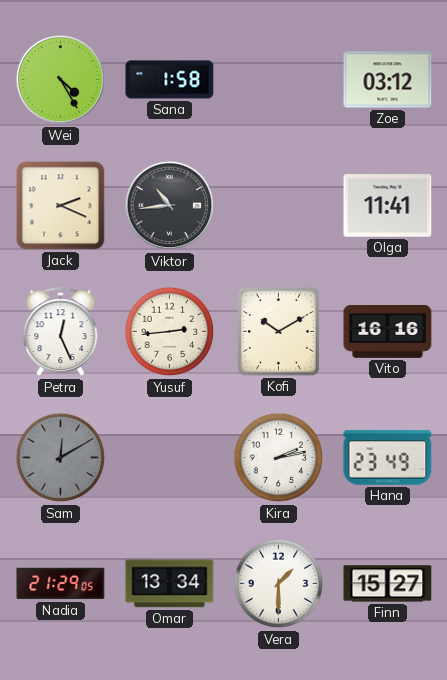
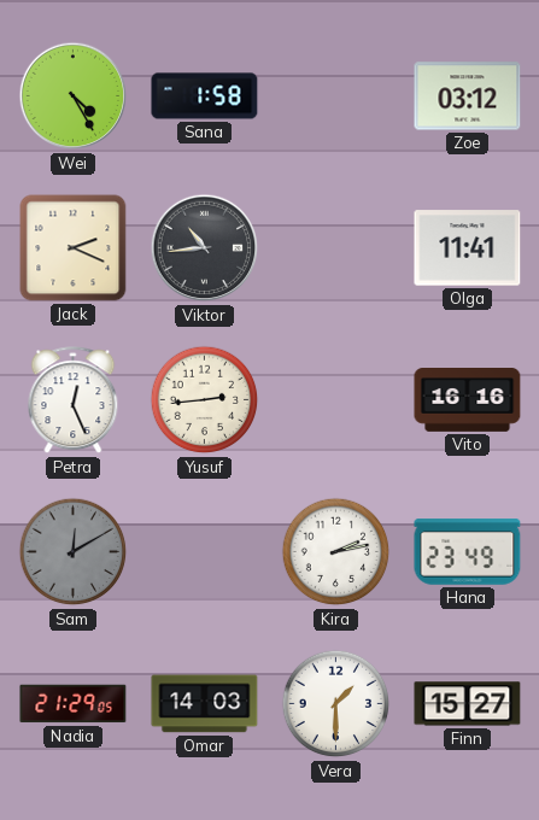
Kofi: 10:10 -> none
Omar: 13:34 -> 14:03
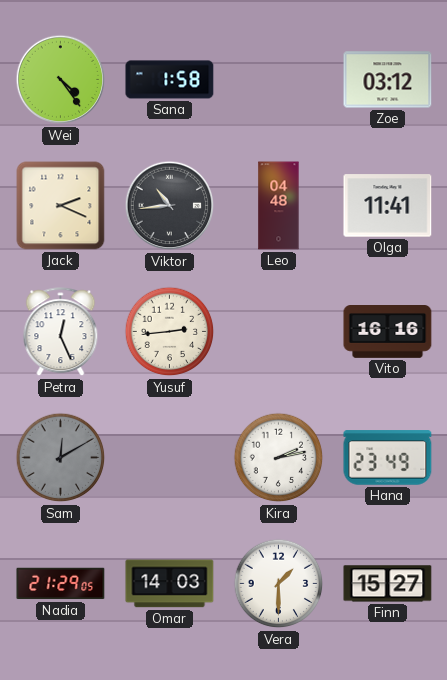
Wei: 4:25 -> 4:24
Leo: none -> 04:48
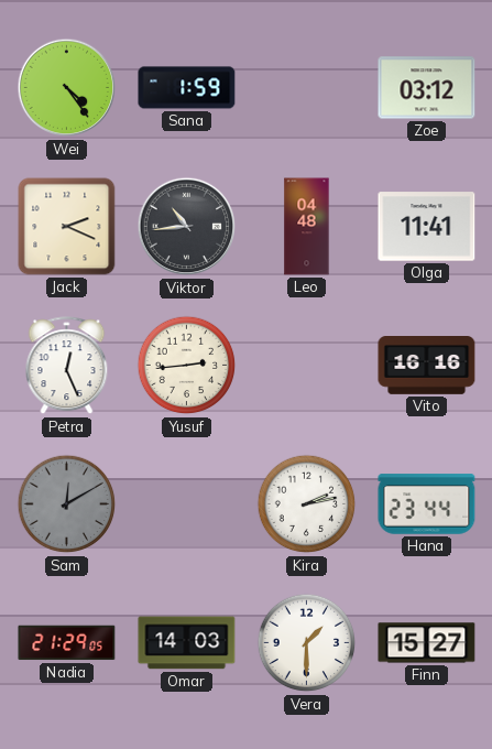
Sana: 1:58 -> 1:59
Hana: 23:49 -> 23:44
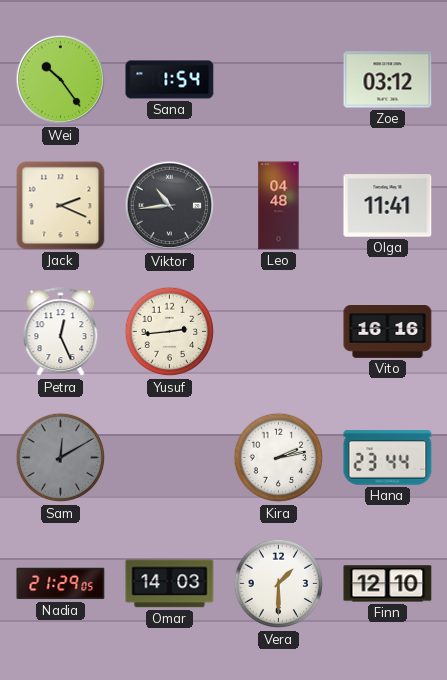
Wei: 4:24 -> 10:24
Sana: 1:59 -> 1:54
Finn: 15:27 -> 12:10
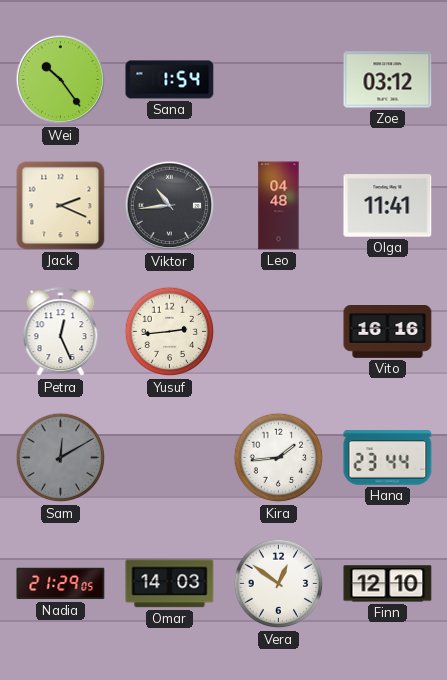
Kira: 2:13 -> 1:44
Vera: 1:30 -> 12:51
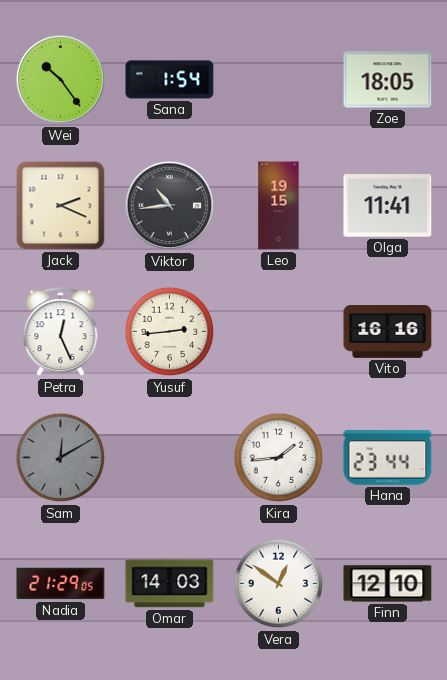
Zoe: 03:12 -> 18:05
Leo: 04:48 -> 19:15
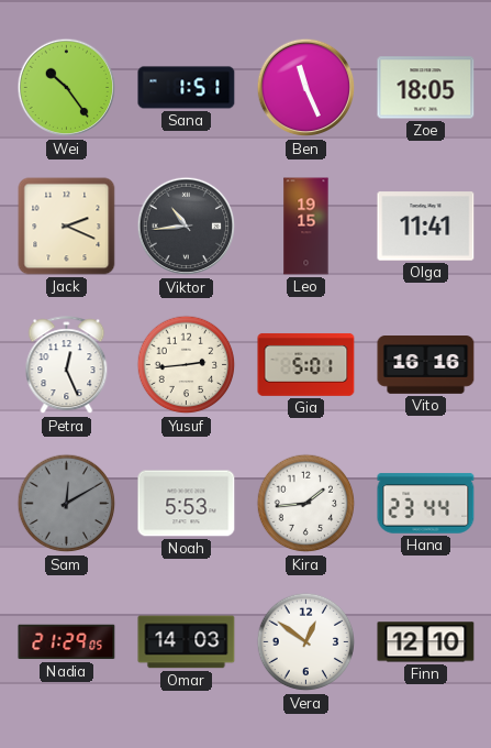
Sana: 1:54 -> 1:51
Ben: none -> 11:26
Gia: none -> 5:01
Noah: none -> 5:53
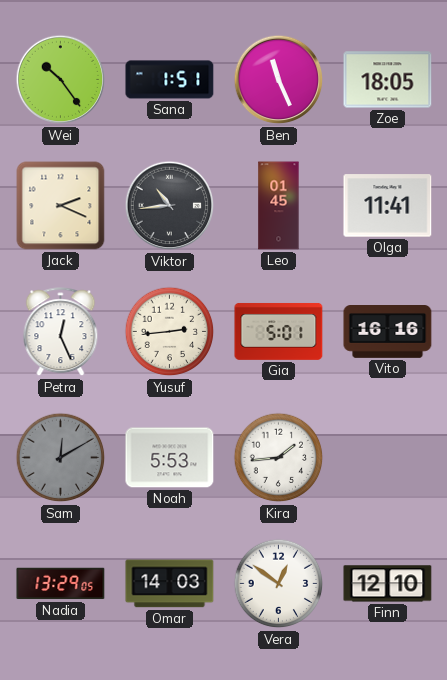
Leo: 19:15 -> 01:45
Hana: 23:44 -> none
Nadia: 21:29 -> 13:29
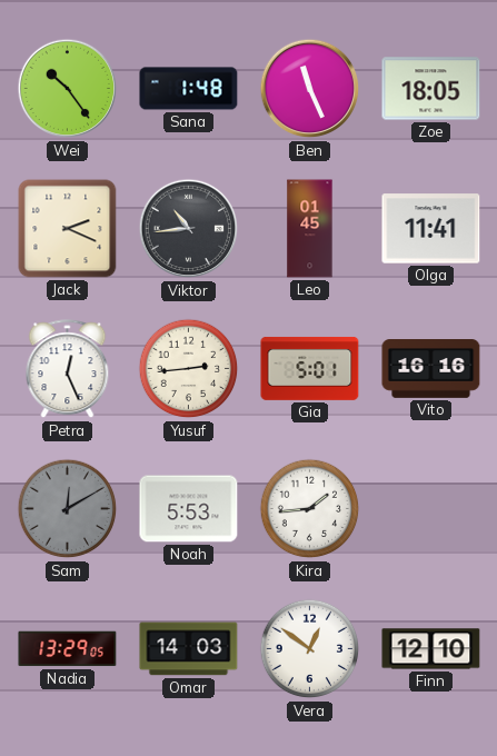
Sana: 1:51 -> 1:48
